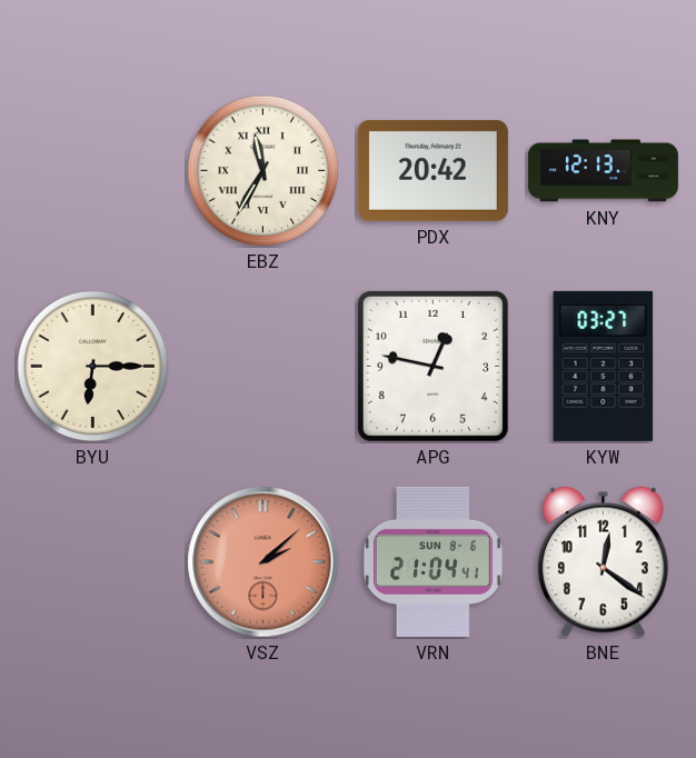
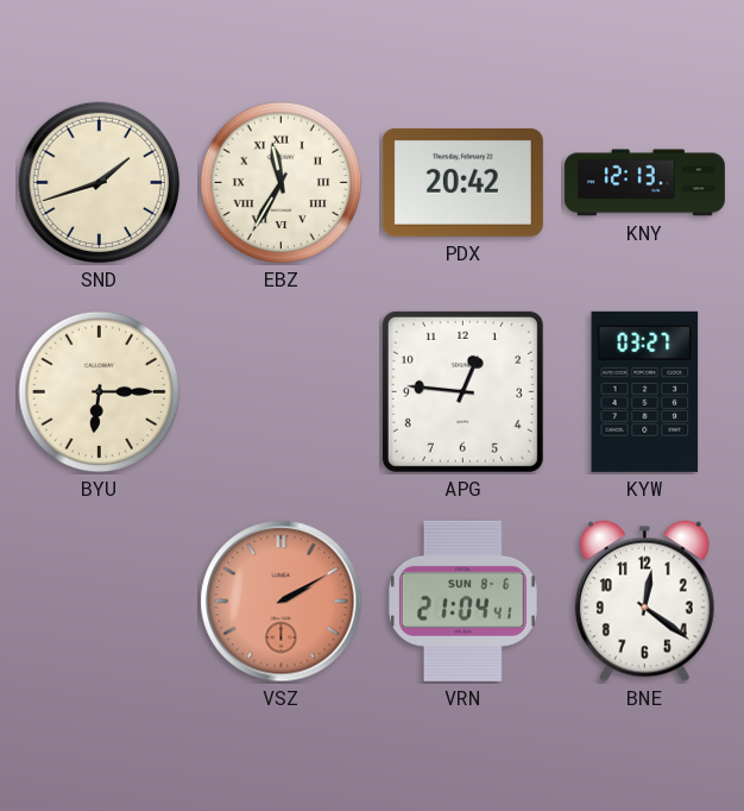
SND: none -> 1:42
APG: 12:47 -> 12:46
VSZ: 2:08 -> 2:10
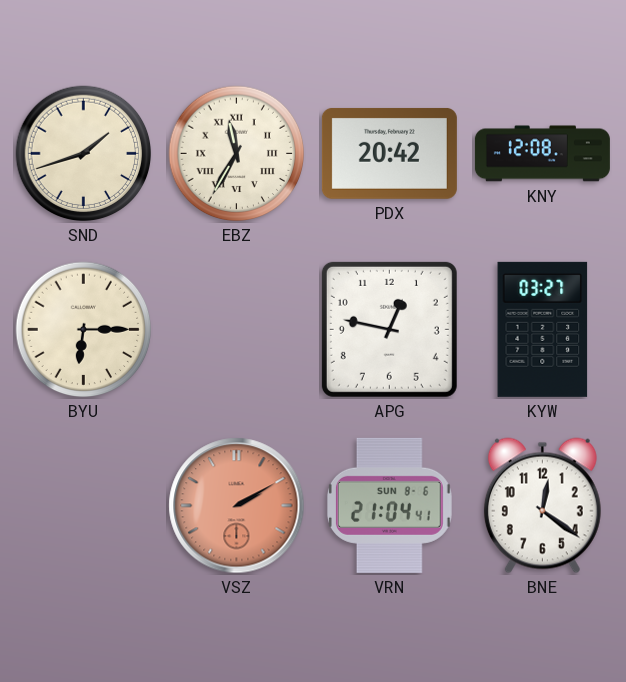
KNY: 12:13 -> 12:08
APG: 12:46 -> 12:47
